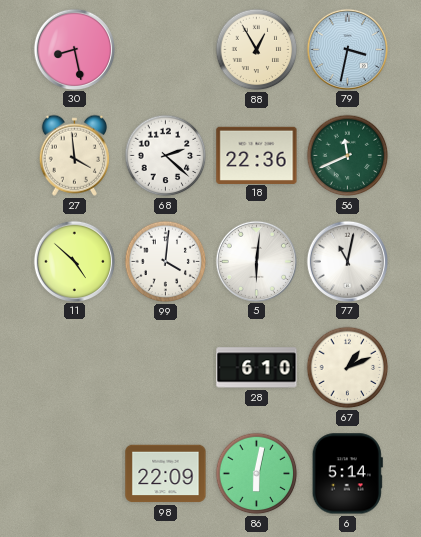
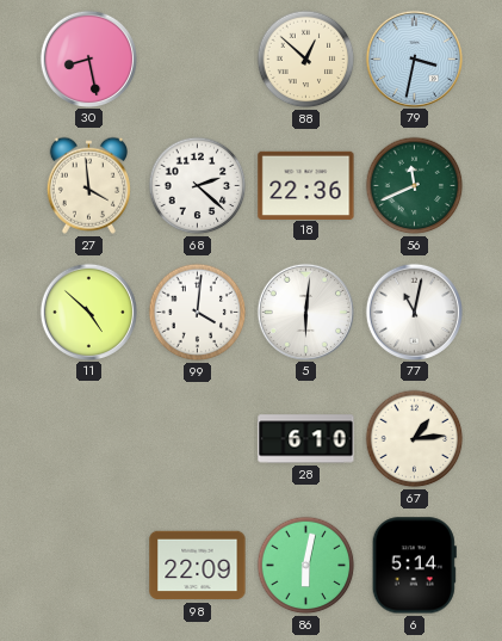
88: 12:55 -> 12:52
67: 1:11 -> 1:14
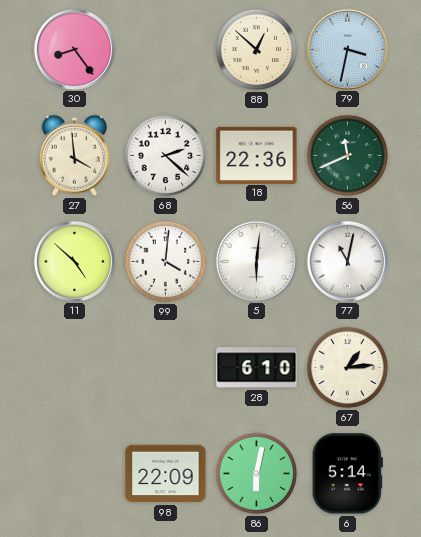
30: 8:28 -> 8:24
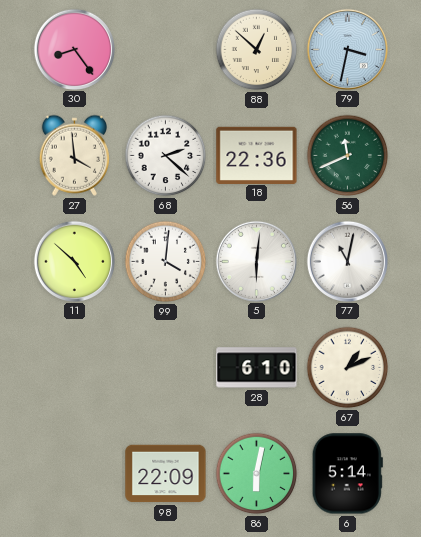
67: 1:14 -> 1:11
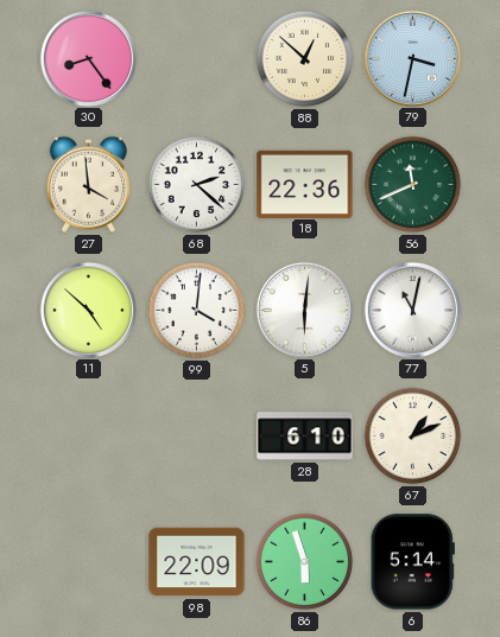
86: 6:02 -> 5:57
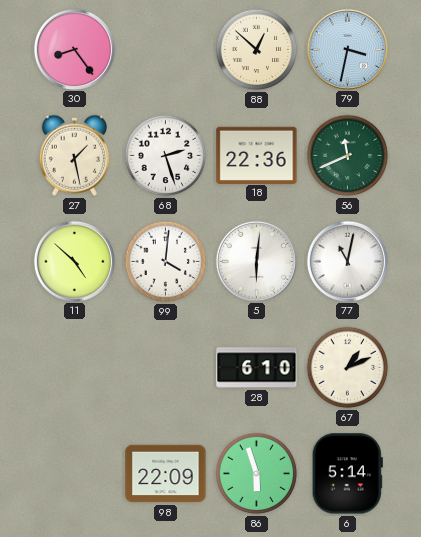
27: 3:59 -> 1:28
68: 2:22 -> 2:27
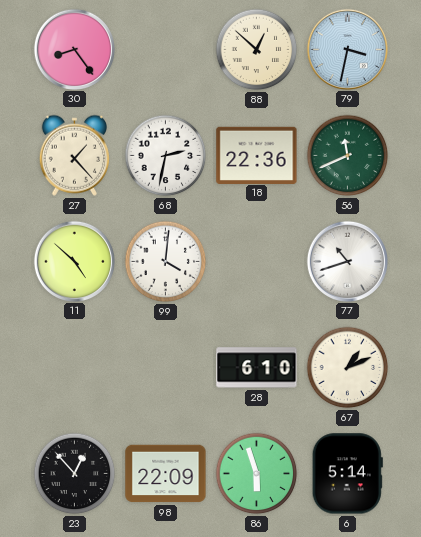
27: 1:28 -> 1:23
68: 2:27 -> 2:32
5: 6:01 -> none
77: 11:02 -> 10:42
23: none -> 12:53
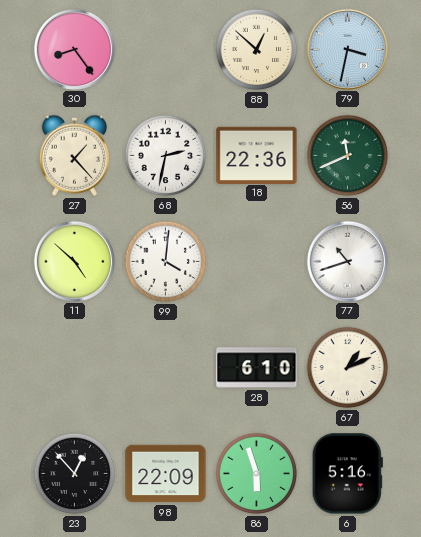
6: 5:14 -> 5:16
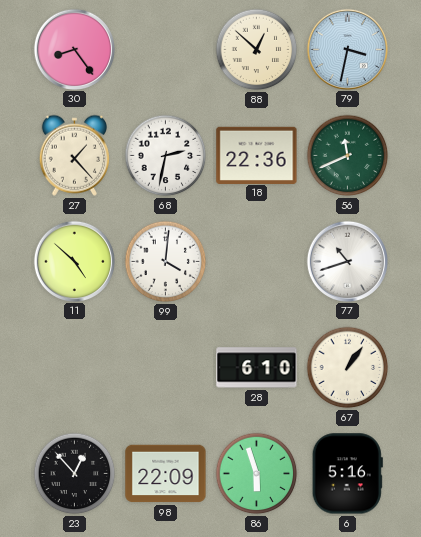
67: 1:11 -> 1:06
